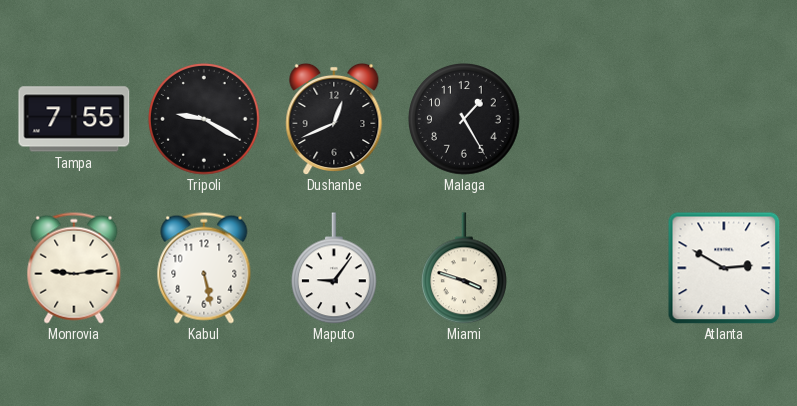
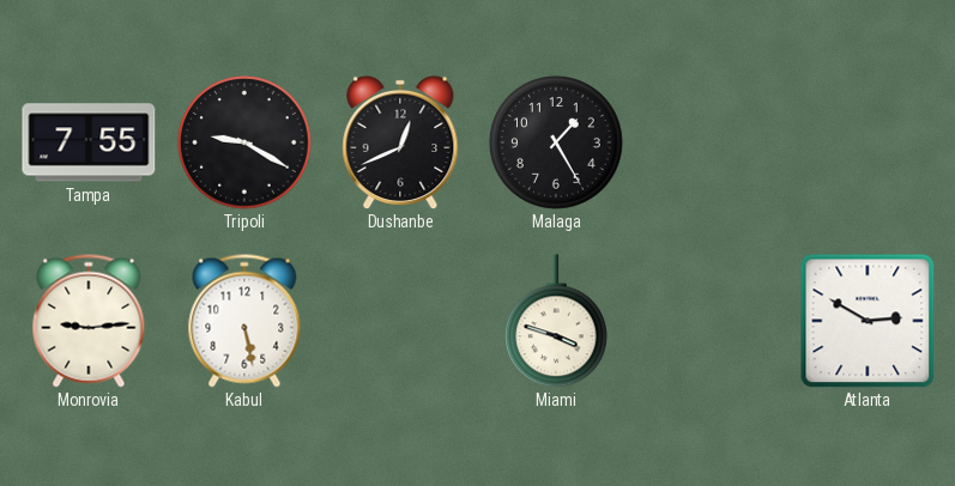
Maputo: 9:06 -> none
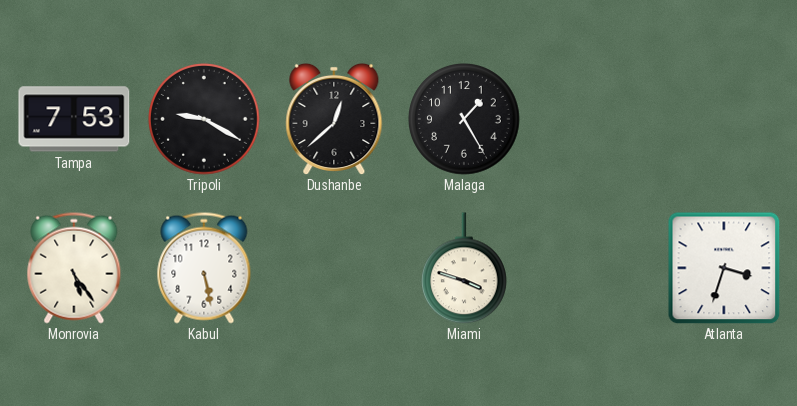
Tampa: 7:55 -> 7:53
Dushanbe: 12:41 -> 12:38
Monrovia: 9:14 -> 5:24
Atlanta: 2:50 -> 3:33
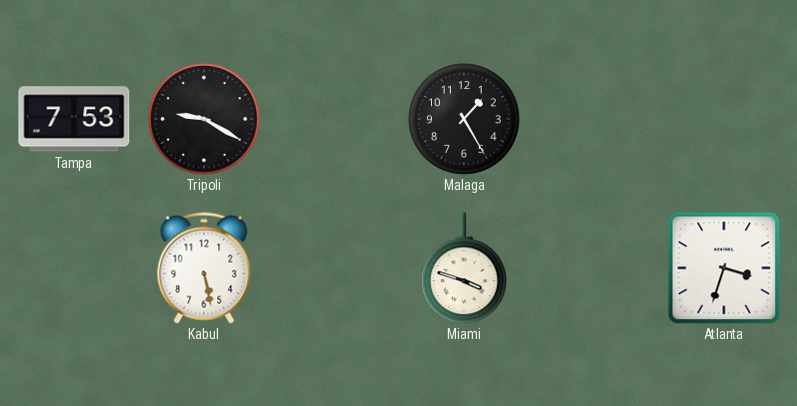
Dushanbe: 12:38 -> none
Monrovia: 5:24 -> none
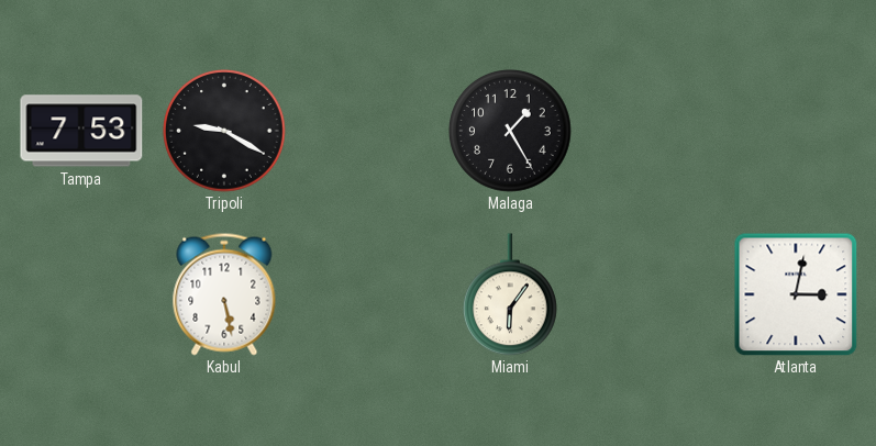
Miami: 3:48 -> 6:06
Atlanta: 3:33 -> 3:02
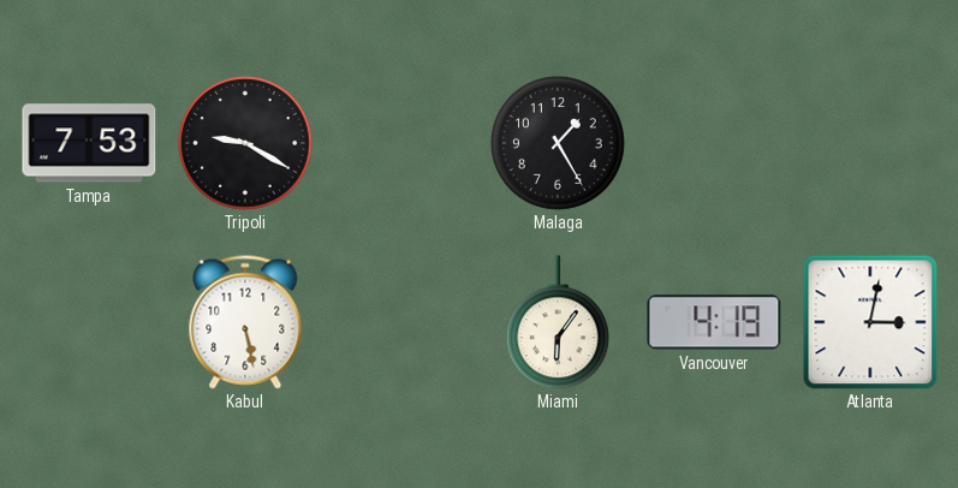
Vancouver: none -> 4:19
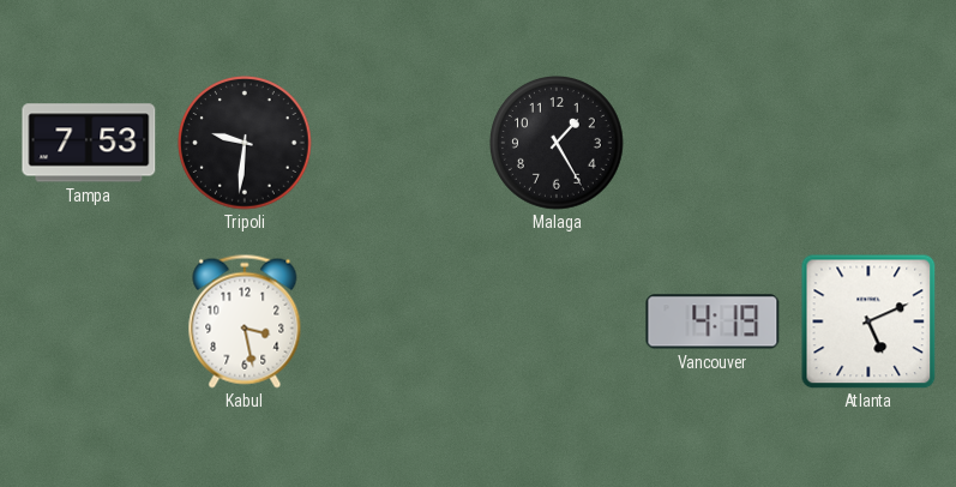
Tripoli: 9:20 -> 9:31
Kabul: 5:28 -> 3:28
Miami: 6:06 -> none
Atlanta: 3:02 -> 5:11
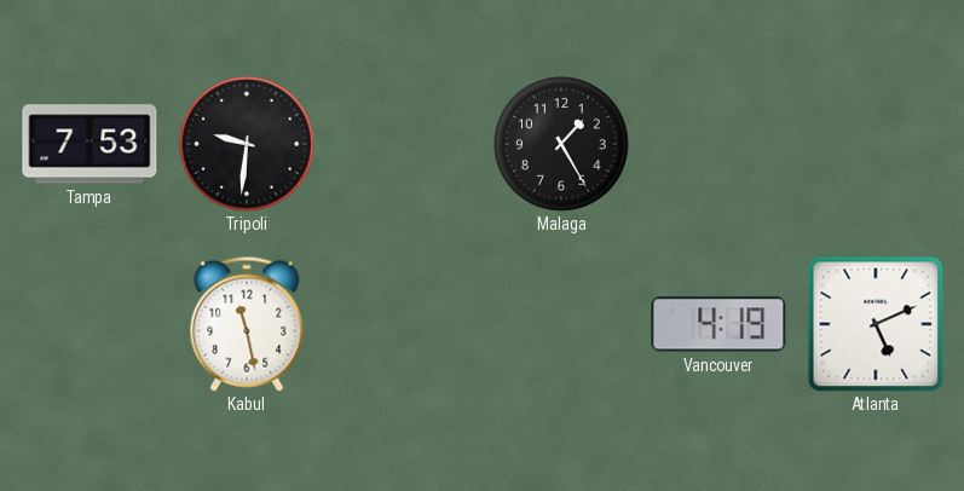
Kabul: 3:28 -> 11:28
